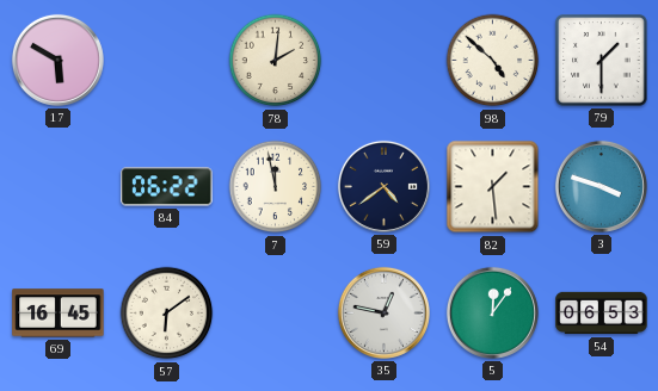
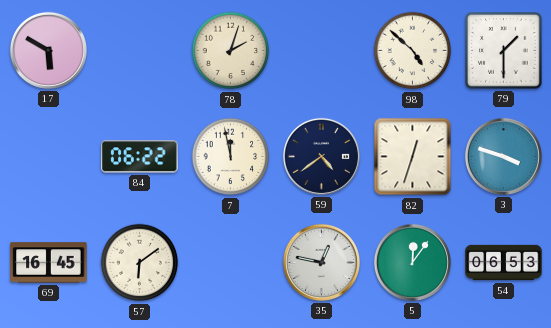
78: 2:01 -> 2:03
82: 1:29 -> 12:33
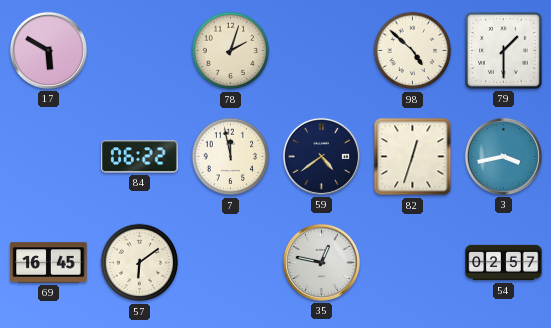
3: 3:48 -> 3:43
5: 12:06 -> none
54: 06:53 -> 02:57
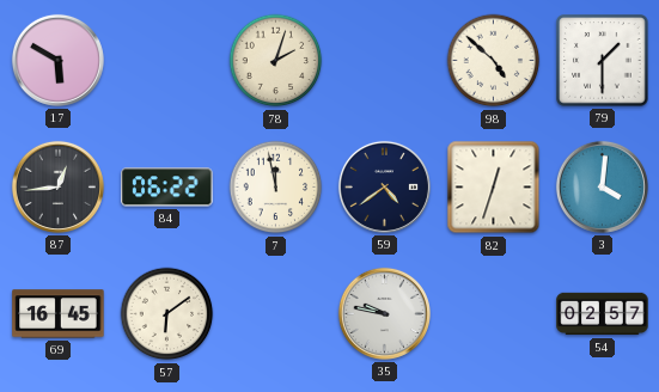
87: none -> 12:44
3: 3:43 -> 4:01
35: 12:47 -> 9:47
